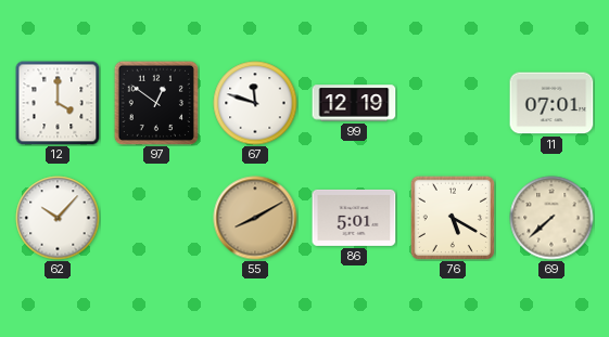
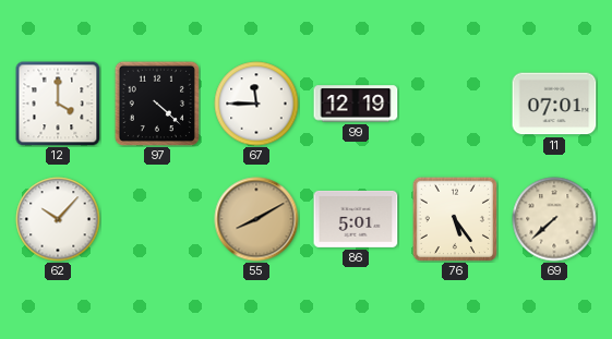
97: 12:51 -> 4:22
67: 11:48 -> 11:45
76: 5:20 -> 5:24
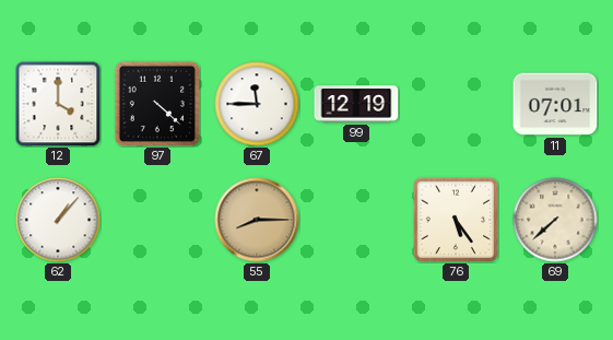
62: 10:07 -> 1:07
55: 8:10 -> 8:15
86: 5:01 -> none
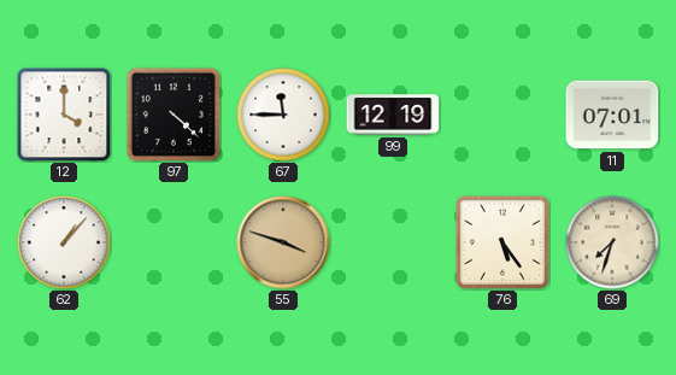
55: 8:15 -> 3:48
69: 7:38 -> 7:33
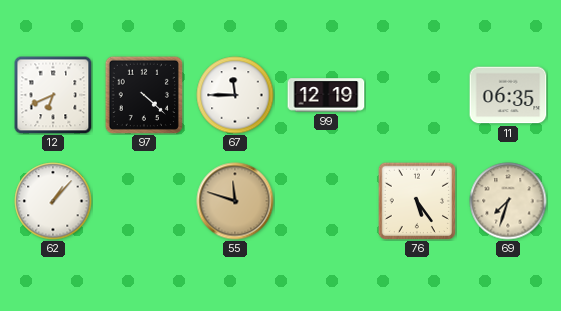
12: 4:00 -> 6:41
11: 07:01 -> 06:35
55: 3:48 -> 11:48
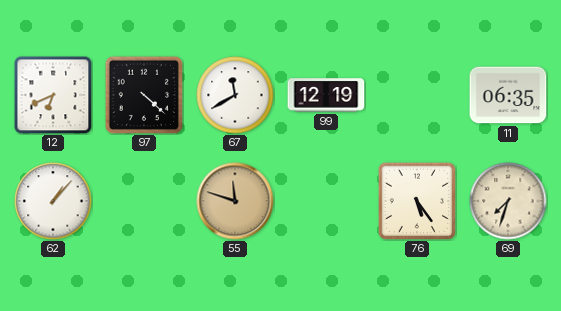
67: 11:45 -> 11:40
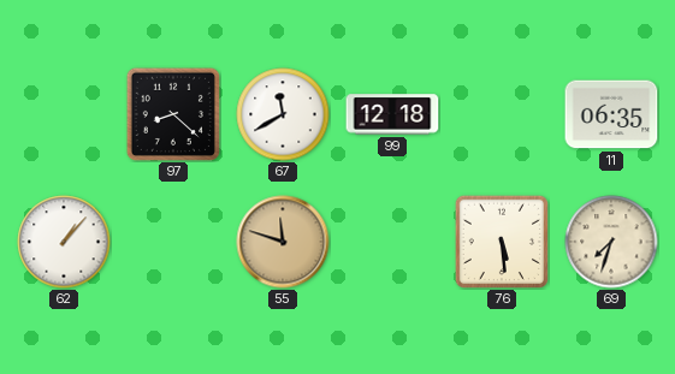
12: 6:41 -> none
97: 4:22 -> 8:22
99: 12:19 -> 12:18
76: 5:24 -> 5:29
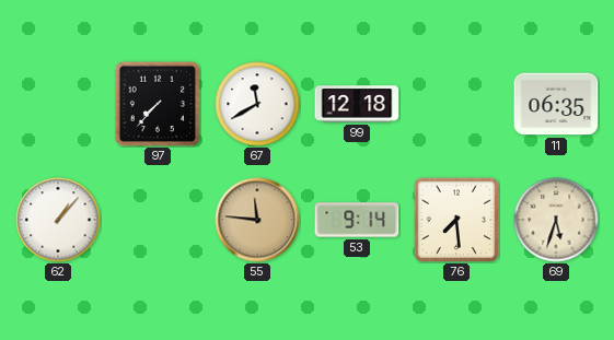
97: 8:22 -> 7:37
55: 11:48 -> 11:46
53: none -> 9:14
76: 5:29 -> 7:29
69: 7:33 -> 5:33
